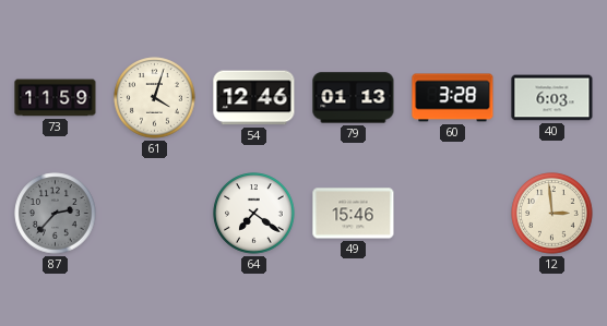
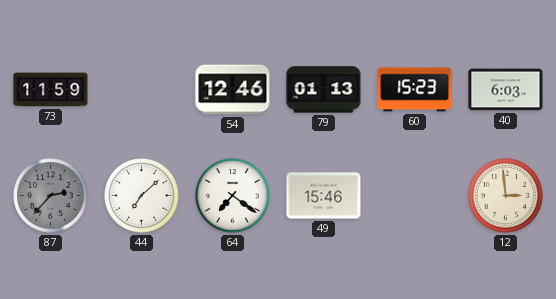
61: 4:03 -> none
60: 3:28 -> 15:23
44: none -> 7:08
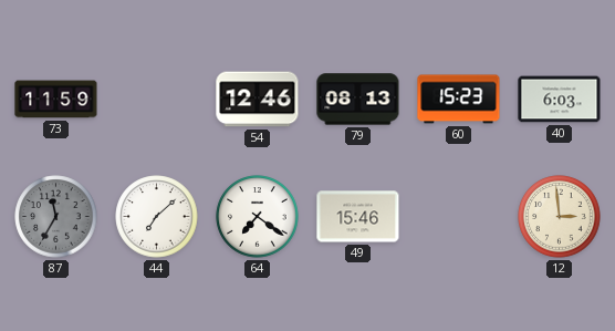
79: 01:13 -> 08:13
87: 2:37 -> 11:35
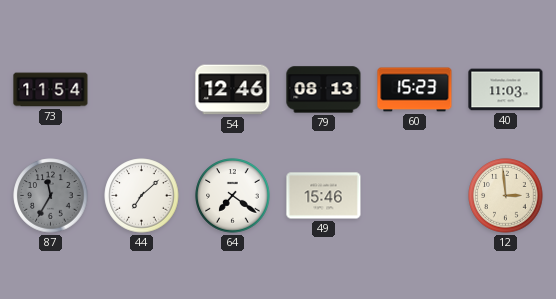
73: 11:59 -> 11:54
40: 6:03 -> 11:03
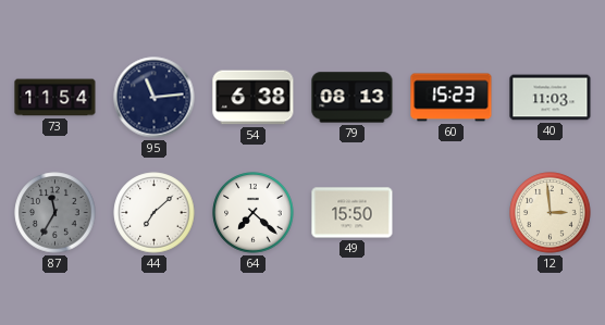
95: none -> 11:14
54: 12:46 -> 6:38
64: 7:21 -> 7:22
49: 15:46 -> 15:50
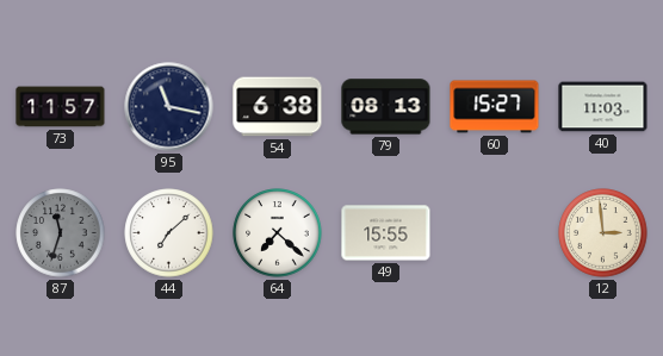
73: 11:54 -> 11:57
95: 11:14 -> 11:17
60: 15:23 -> 15:27
87: 11:35 -> 11:33
49: 15:50 -> 15:55
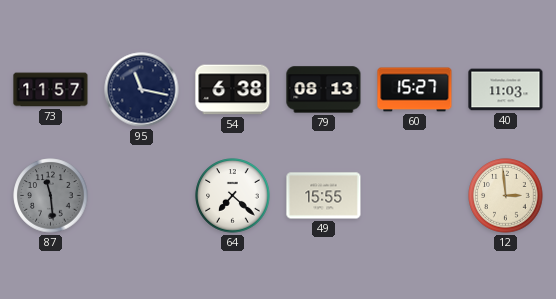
87: 11:33 -> 11:29
44: 7:08 -> none
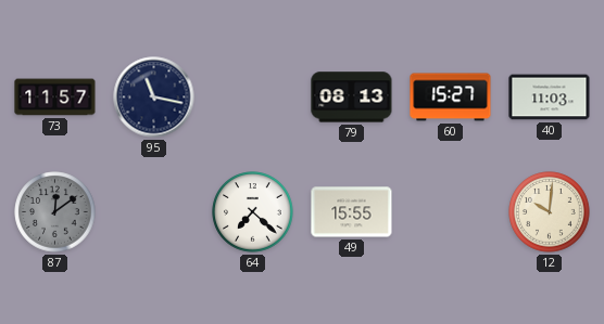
54: 6:38 -> none
87: 11:29 -> 12:09
12: 2:59 -> 10:01
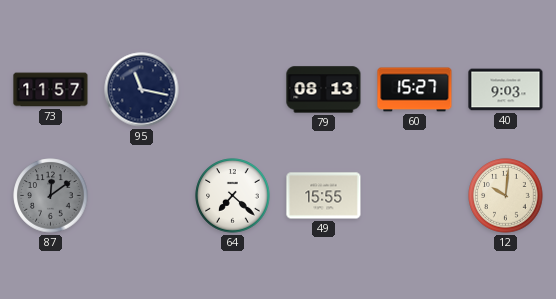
40: 11:03 -> 9:03
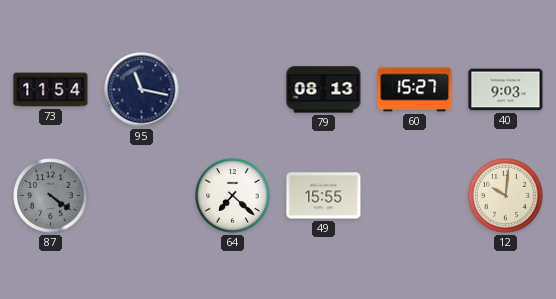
73: 11:57 -> 11:54
87: 12:09 -> 4:21
